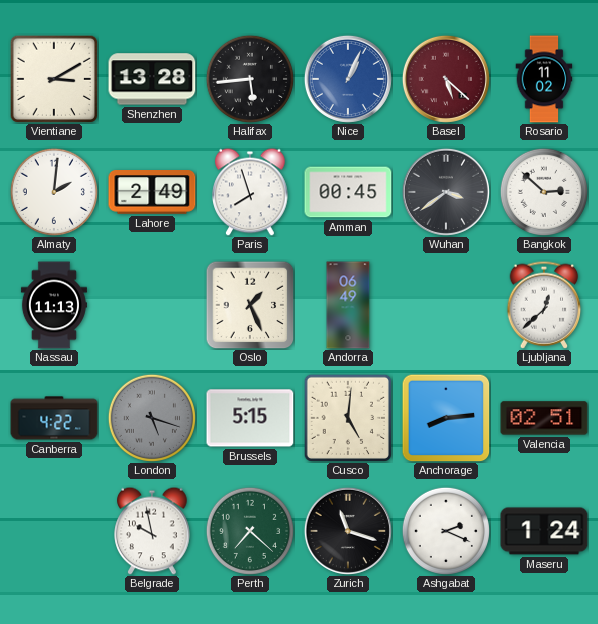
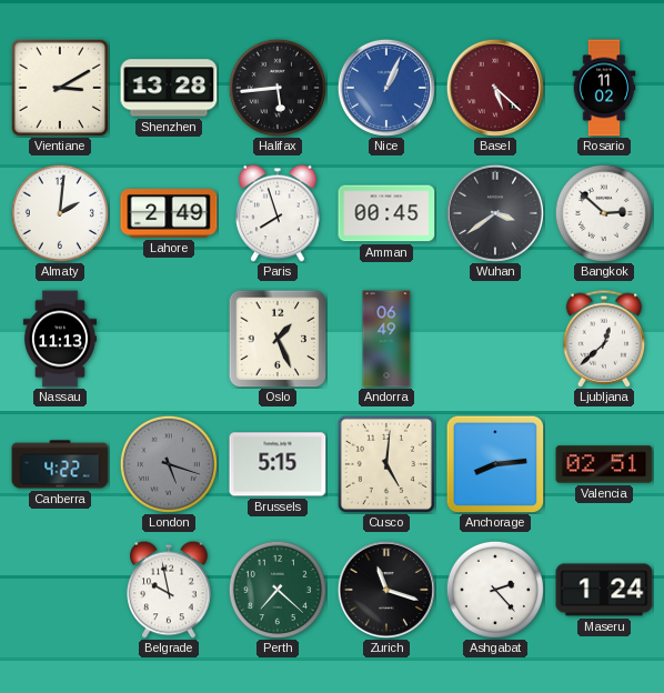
Ashgabat: 2:19 -> 2:23
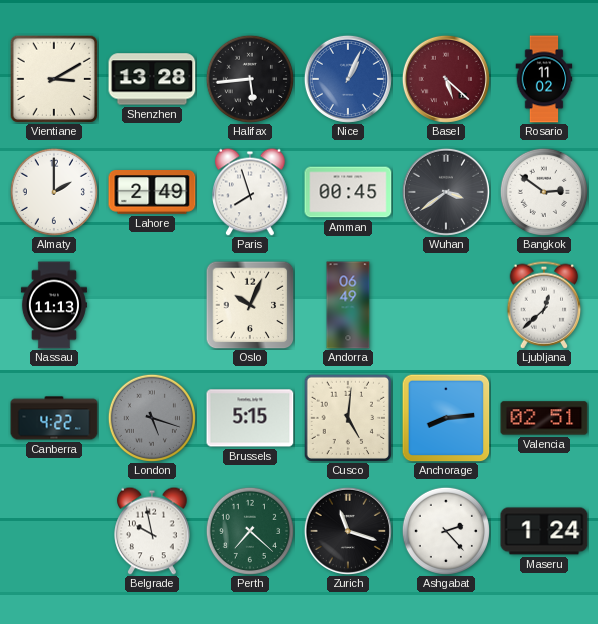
Almaty: 2:01 -> 2:00
Bangkok: 2:52 -> 2:51
Oslo: 1:26 -> 10:04
